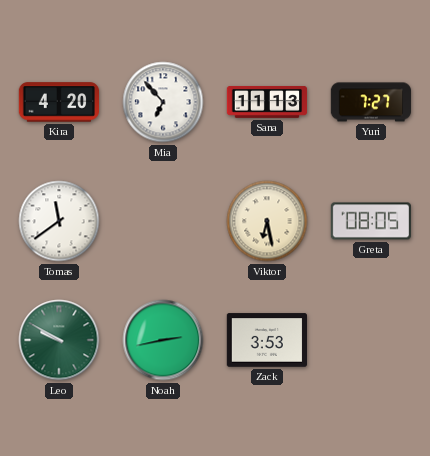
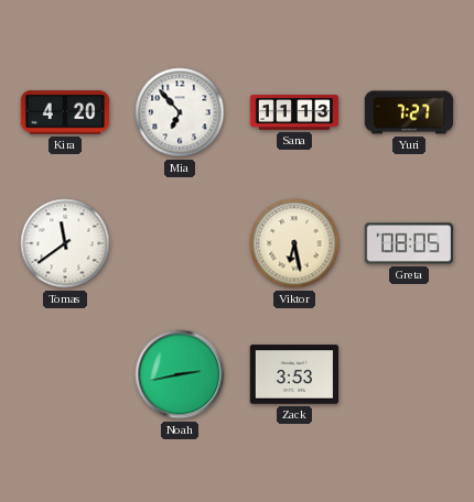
Leo: 9:50 -> none
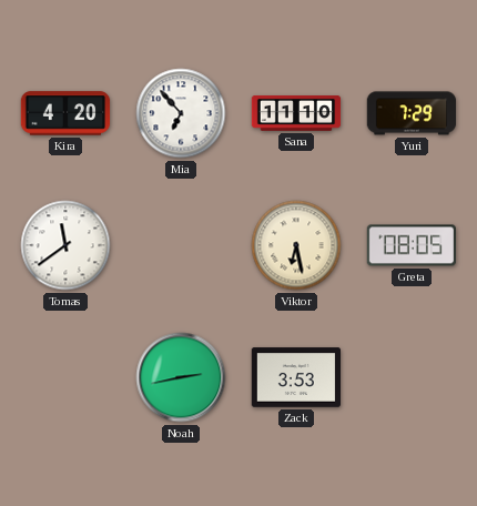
Sana: 11:13 -> 11:10
Yuri: 7:27 -> 7:29
